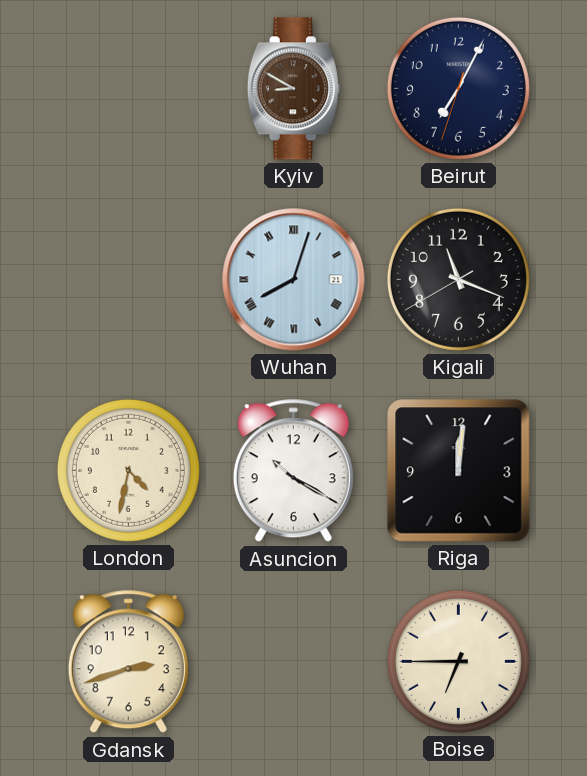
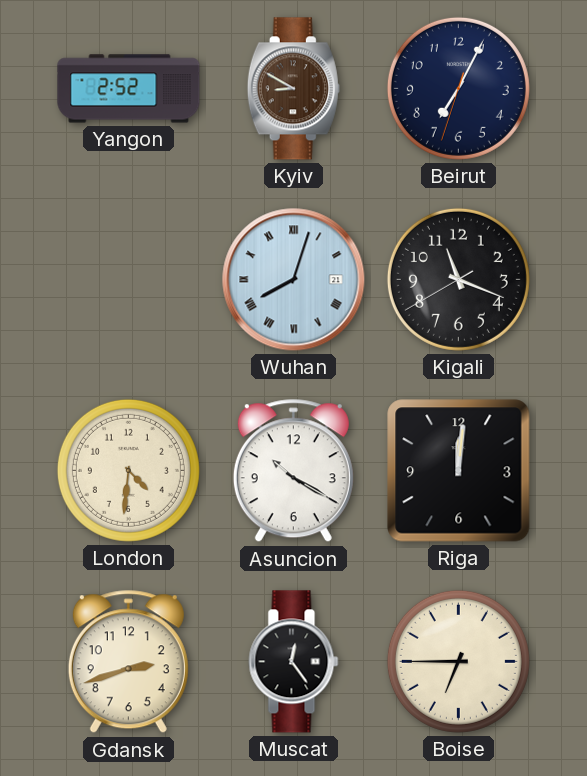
Yangon: none -> 2:52
London: 4:32 -> 4:31
Muscat: none -> 12:24
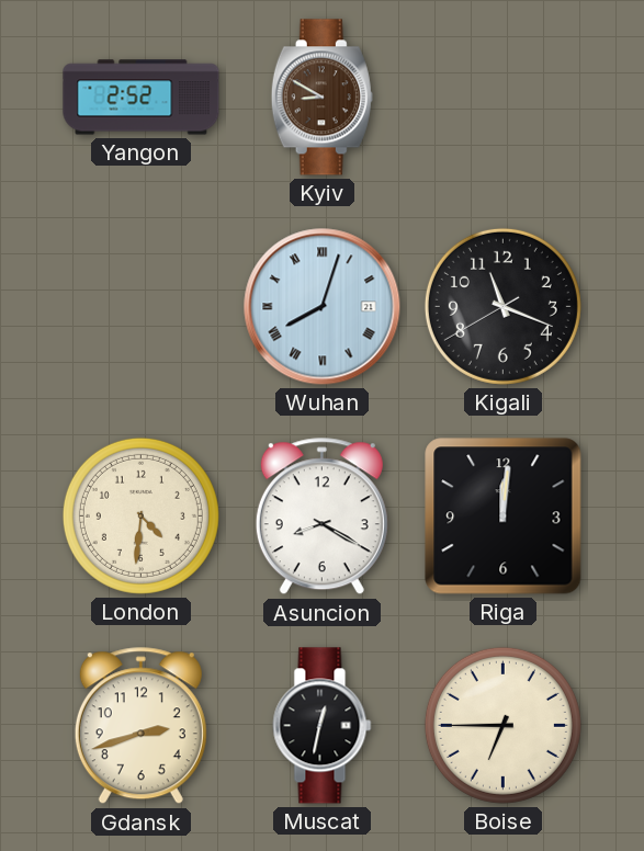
Beirut: 7:04 -> none
Asuncion: 10:20 -> 8:20
Muscat: 12:24 -> 12:32
